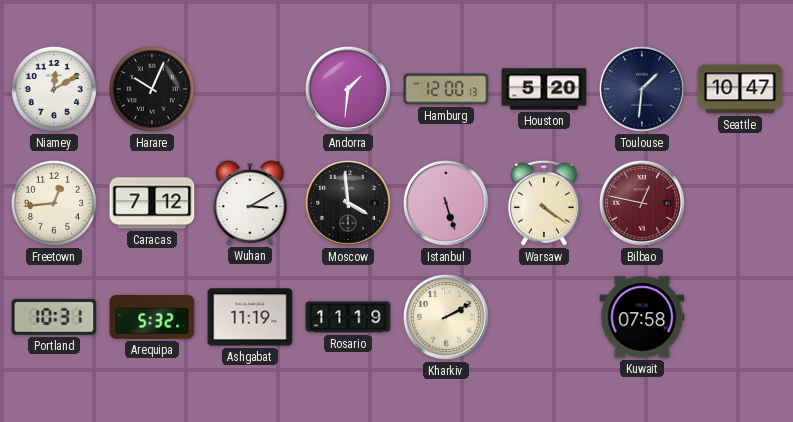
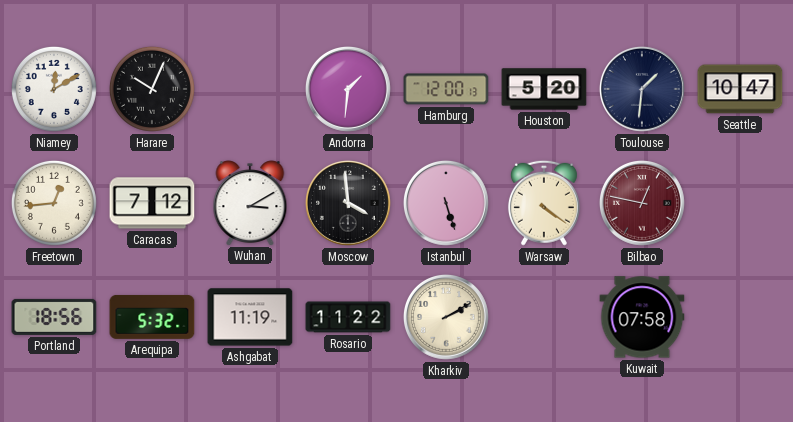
Portland: 10:31 -> 18:56
Rosario: 11:19 -> 11:22
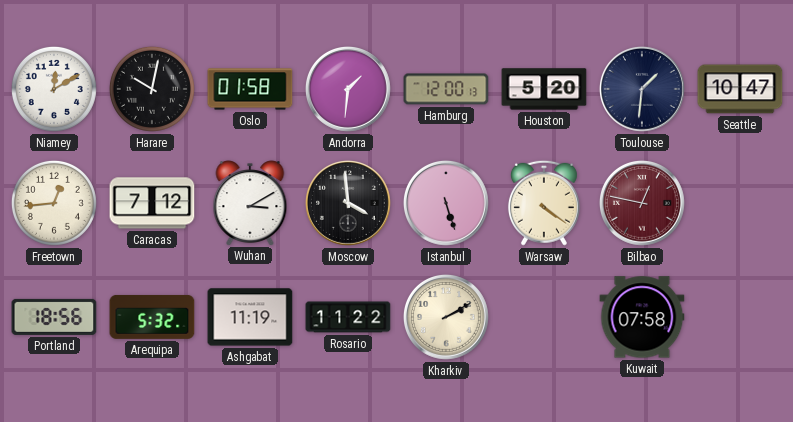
Harare: 10:04 -> 10:02
Oslo: none -> 01:58
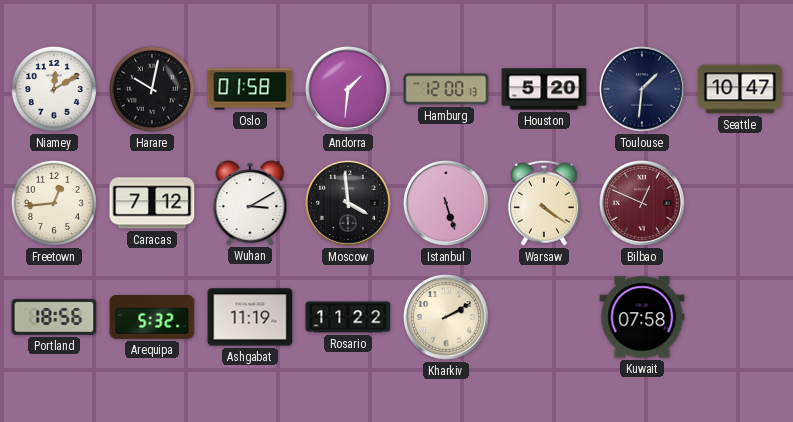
Bilbao: 12:47 -> 12:49
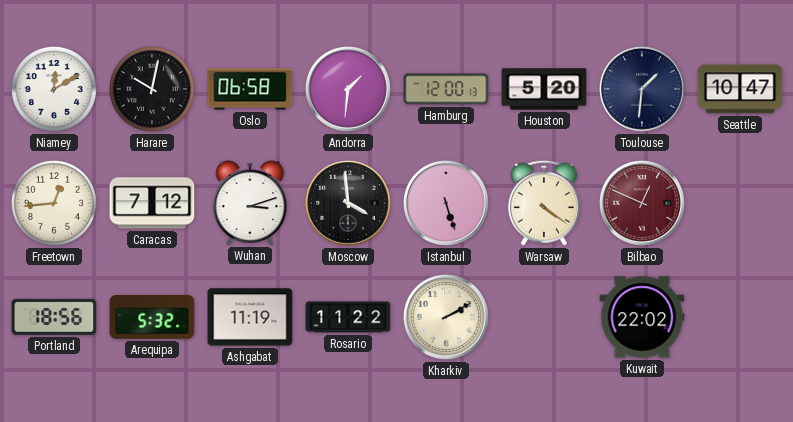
Oslo: 01:58 -> 06:58
Wuhan: 3:10 -> 3:12
Kuwait: 07:58 -> 22:02
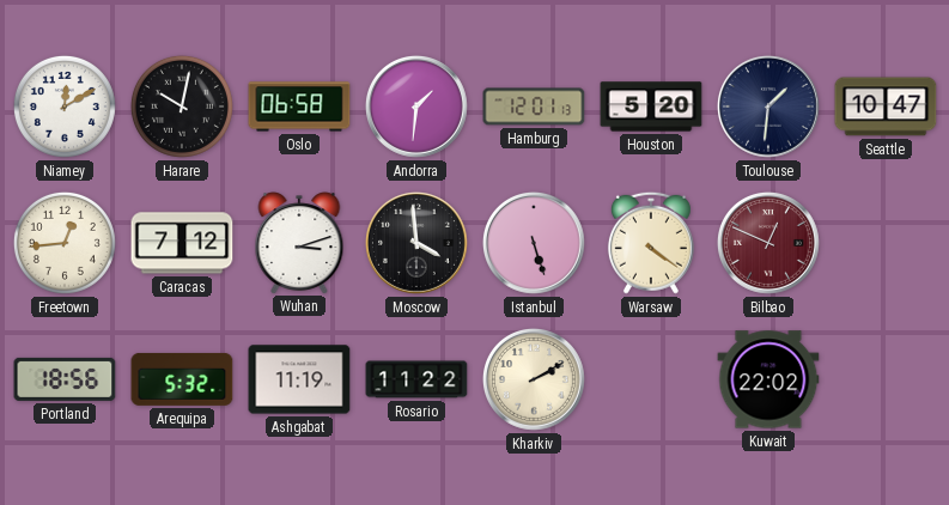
Hamburg: 12:00 -> 12:01
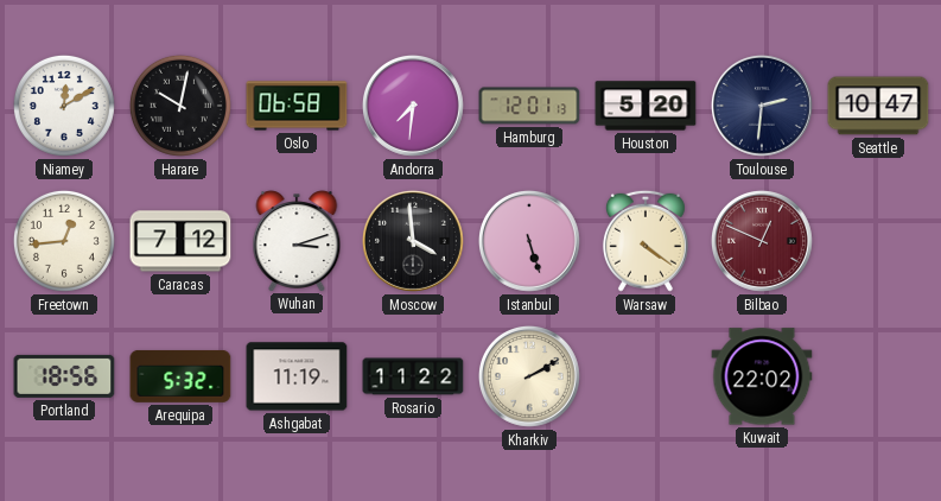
Andorra: 1:31 -> 7:31
Toulouse: 1:31 -> 2:31
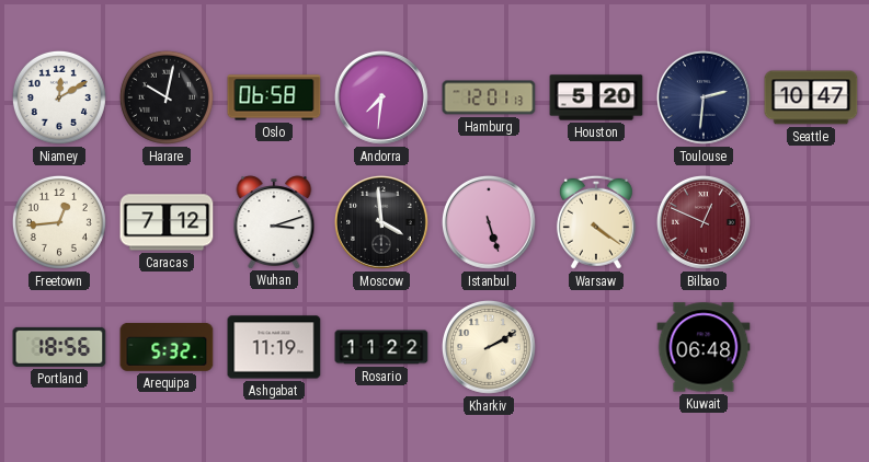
Kuwait: 22:02 -> 06:48
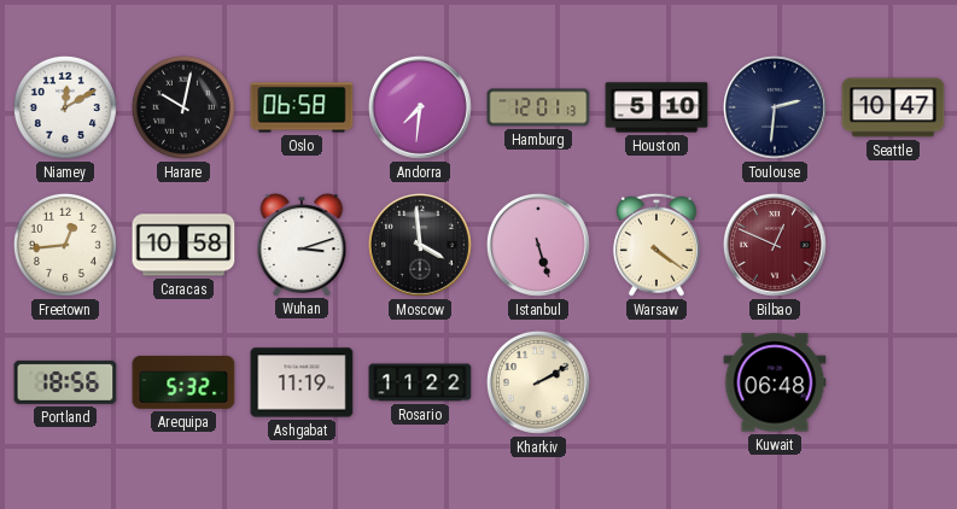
Houston: 5:20 -> 5:10
Caracas: 7:12 -> 10:58
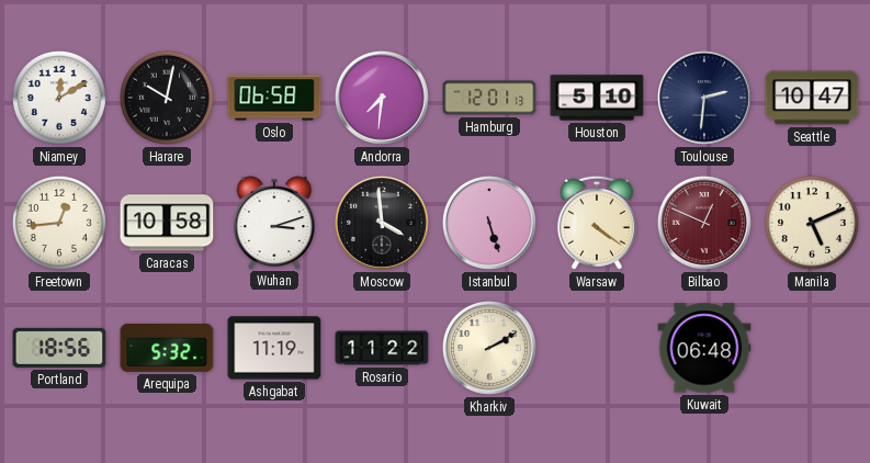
Manila: none -> 5:11
